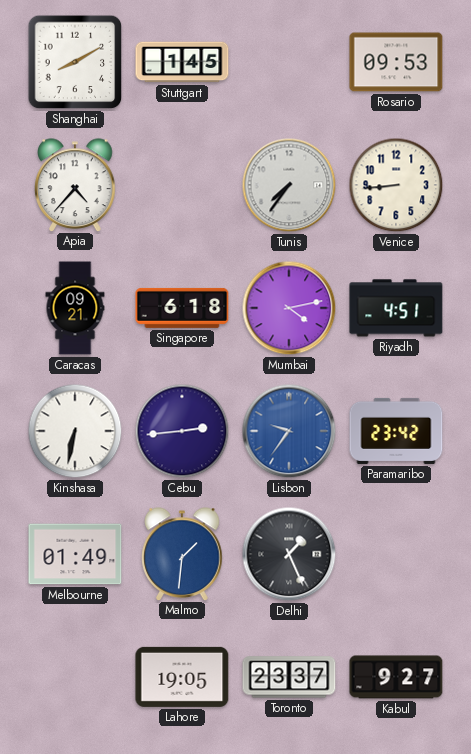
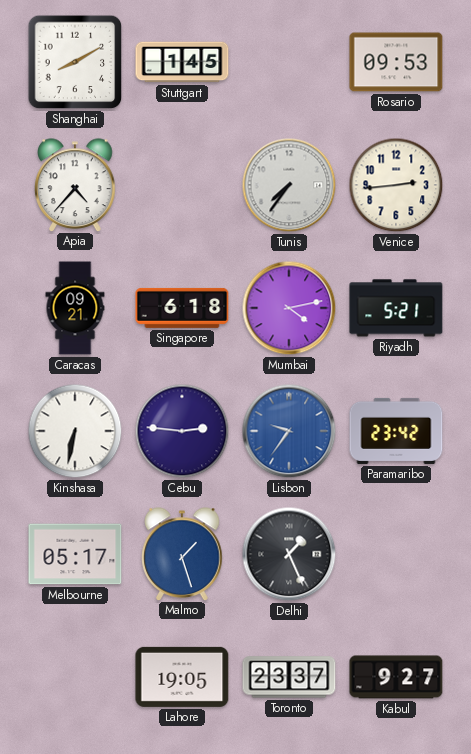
Venice: 8:44 -> 2:44
Riyadh: 4:51 -> 5:21
Cebu: 2:44 -> 2:46
Melbourne: 01:49 -> 05:17
Malmo: 1:31 -> 1:27
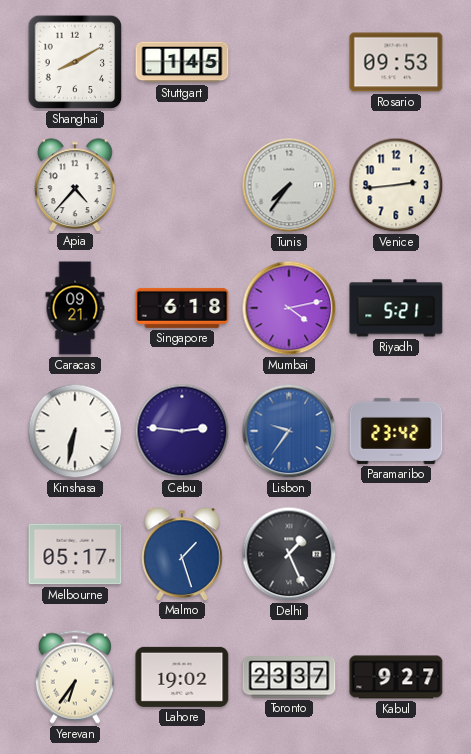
Yerevan: none -> 6:36
Lahore: 19:05 -> 19:02
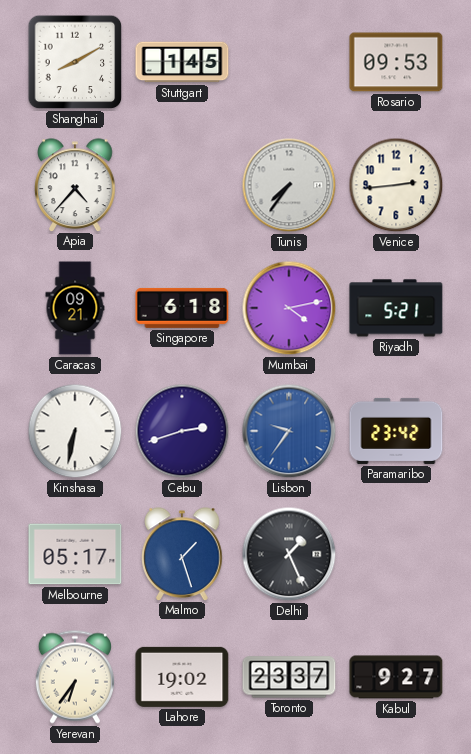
Cebu: 2:46 -> 2:42
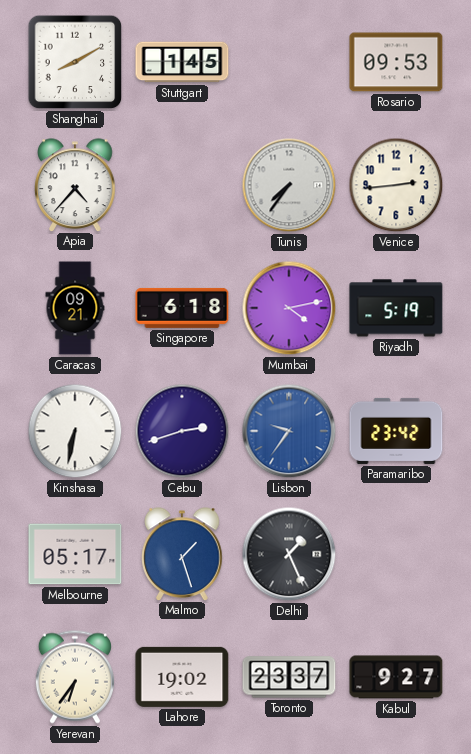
Riyadh: 5:21 -> 5:19
